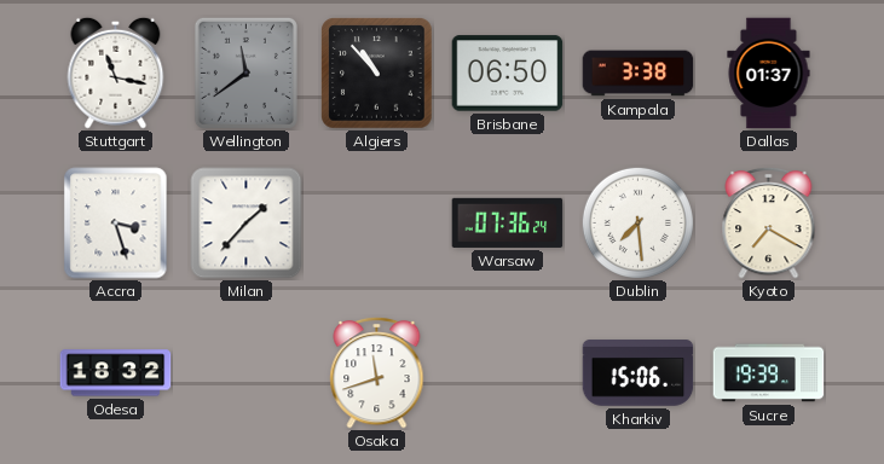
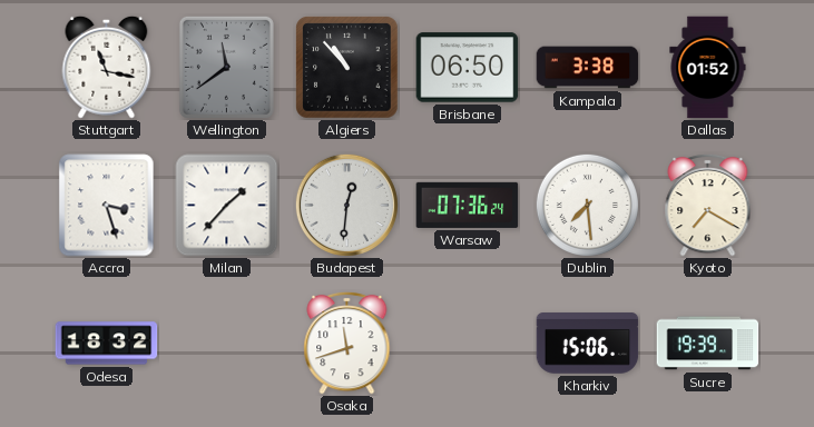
Dallas: 01:37 -> 01:52
Budapest: none -> 12:31
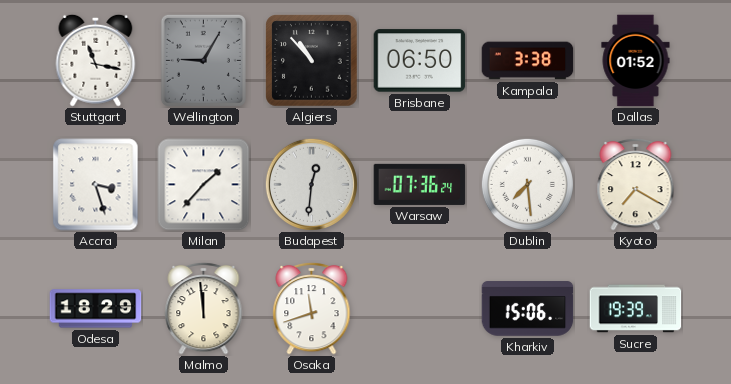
Wellington: 11:39 -> 9:05
Odesa: 18:32 -> 18:29
Malmo: none -> 11:59
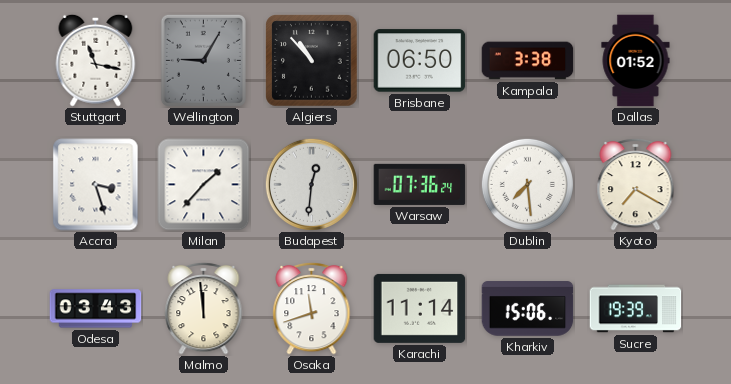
Odesa: 18:29 -> 03:43
Karachi: none -> 11:14
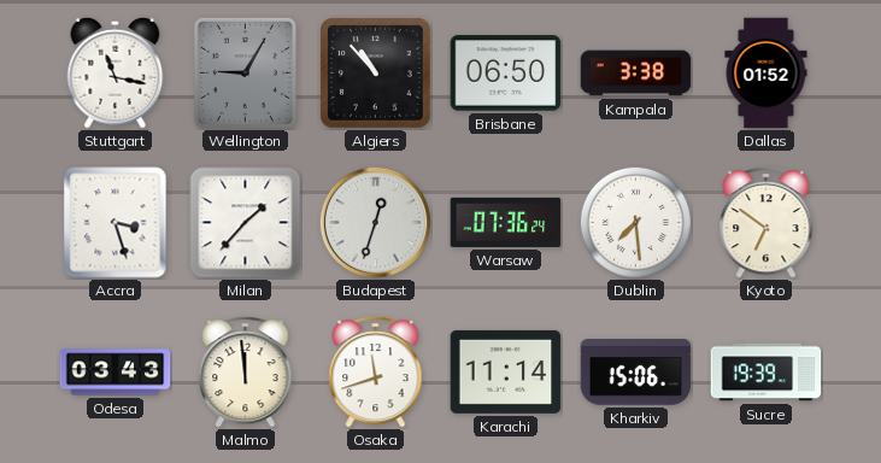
Budapest: 12:31 -> 12:33
Kyoto: 7:20 -> 6:51
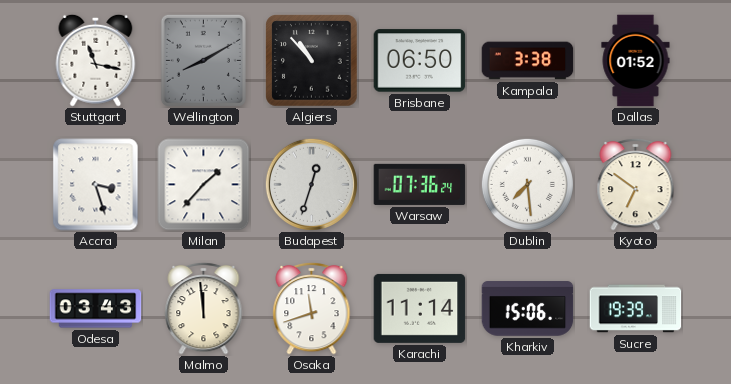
Wellington: 9:05 -> 8:10
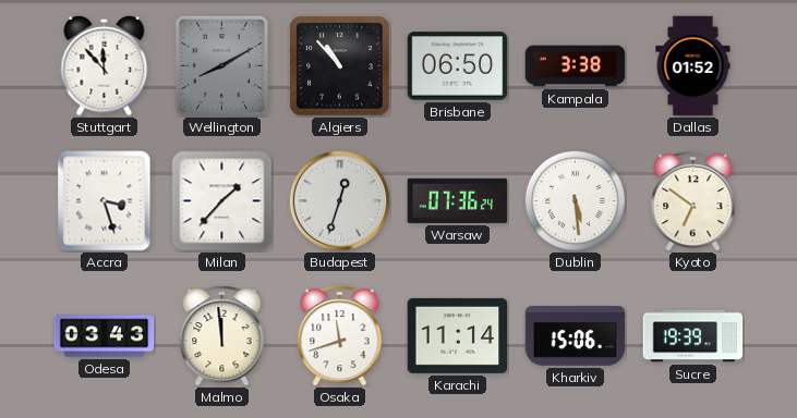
Stuttgart: 11:17 -> 11:53
Dublin: 7:29 -> 5:29
